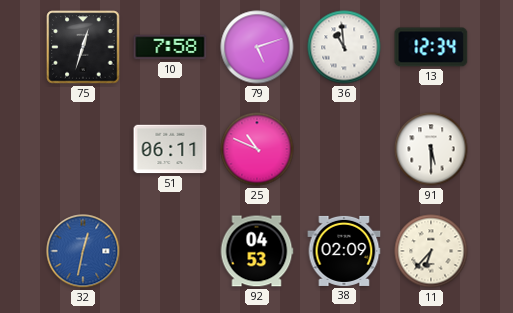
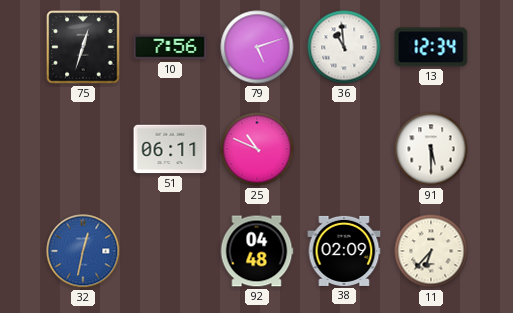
10: 7:58 -> 7:56
92: 04:53 -> 04:48
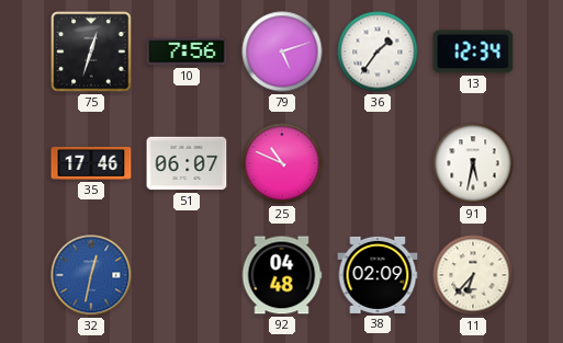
36: 10:59 -> 1:36
35: none -> 17:46
51: 06:11 -> 06:07
91: 5:30 -> 5:32
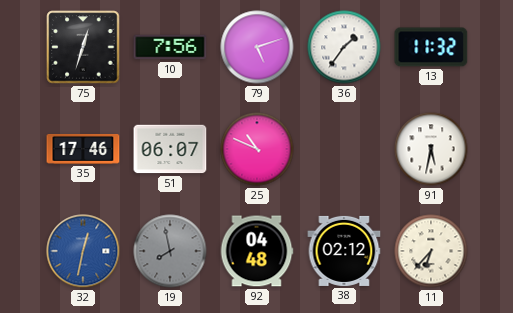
13: 12:34 -> 11:32
19: none -> 7:58
38: 02:09 -> 02:12
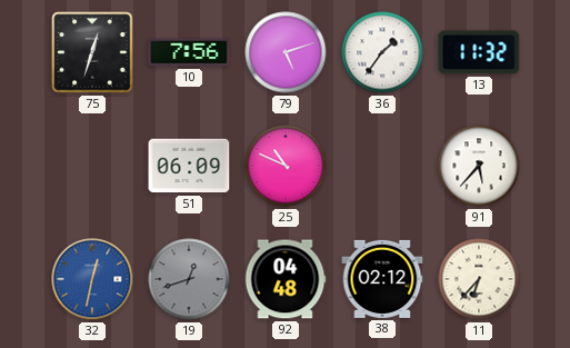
35: 17:46 -> none
51: 06:07 -> 06:09
91: 5:32 -> 5:37
19: 7:58 -> 12:42
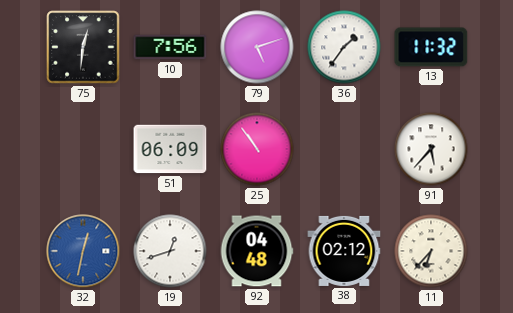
75: 12:33 -> 12:31
25: 10:49 -> 10:54
19 dial: grey -> white
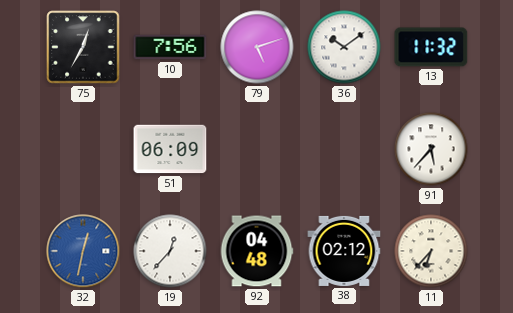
75: 12:31 -> 12:35
36: 1:36 -> 10:09
25: 10:54 -> none
19: 12:42 -> 12:37
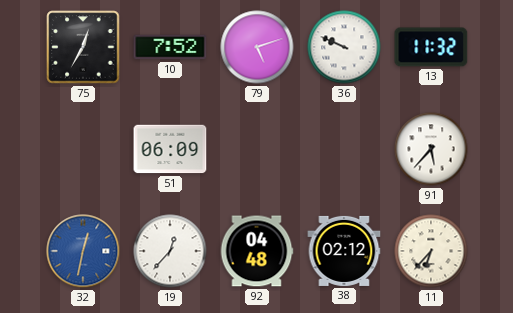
10: 7:56 -> 7:52
36: 10:09 -> 9:49
